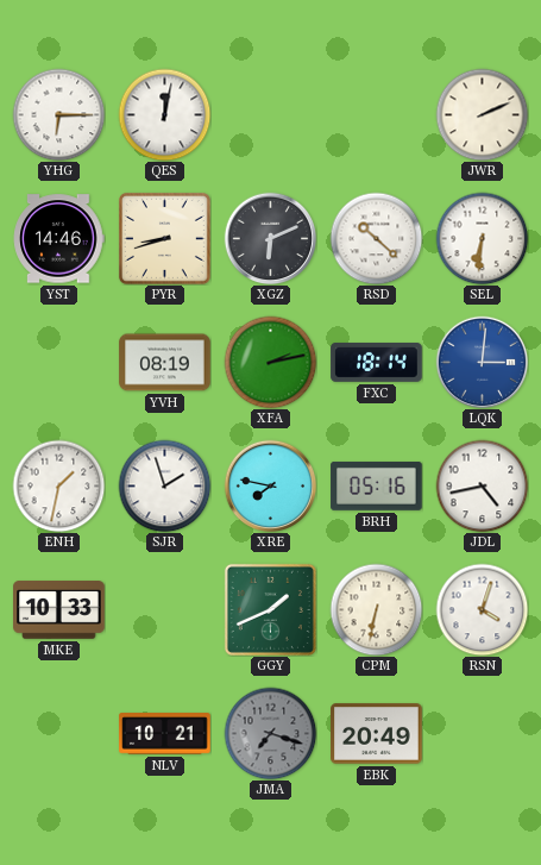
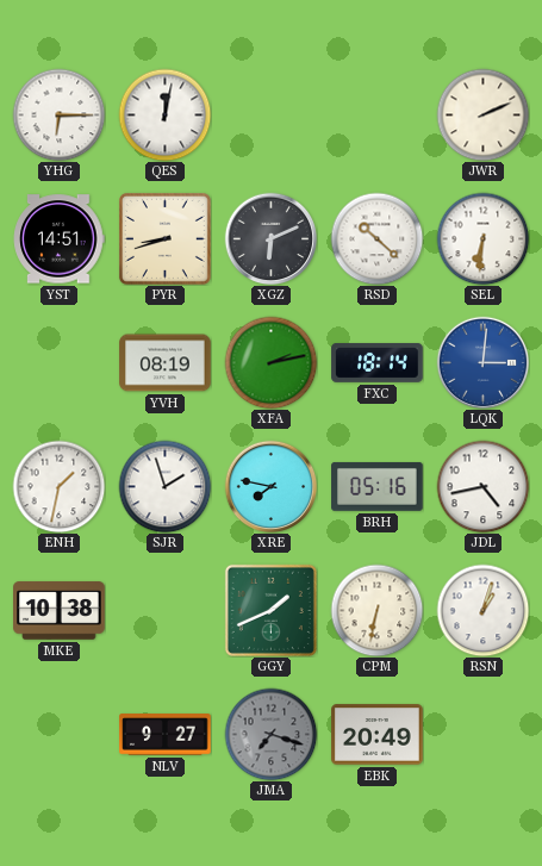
YST: 14:46 -> 14:51
MKE: 10:33 -> 10:38
RSN: 4:03 -> 1:03
NLV: 10:21 -> 9:27
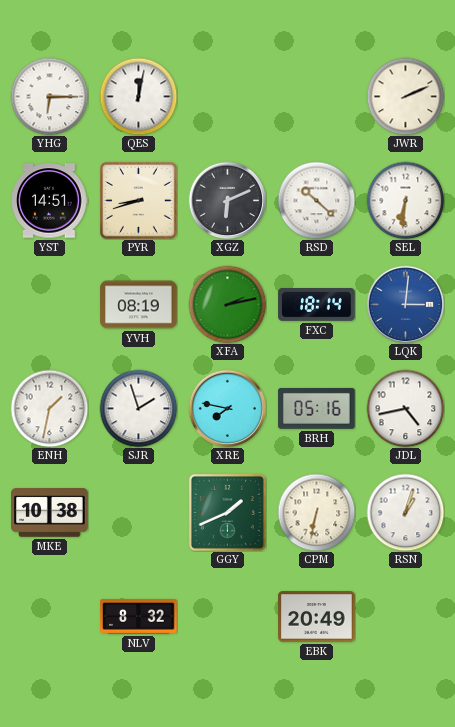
NLV: 9:27 -> 8:32
JMA: 7:18 -> none
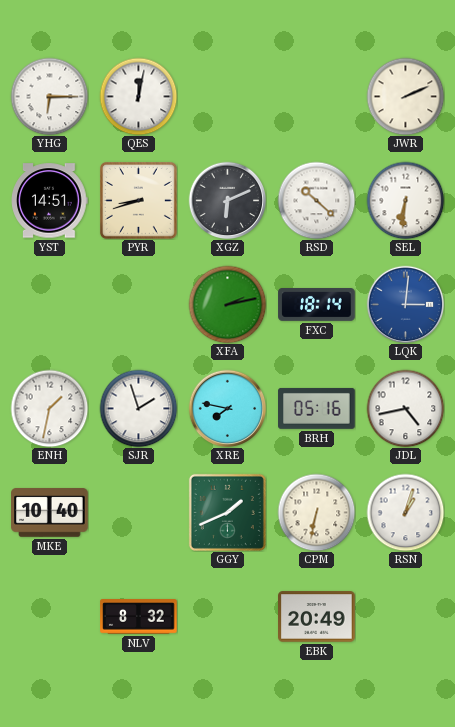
YVH: 08:19 -> none
MKE: 10:38 -> 10:40
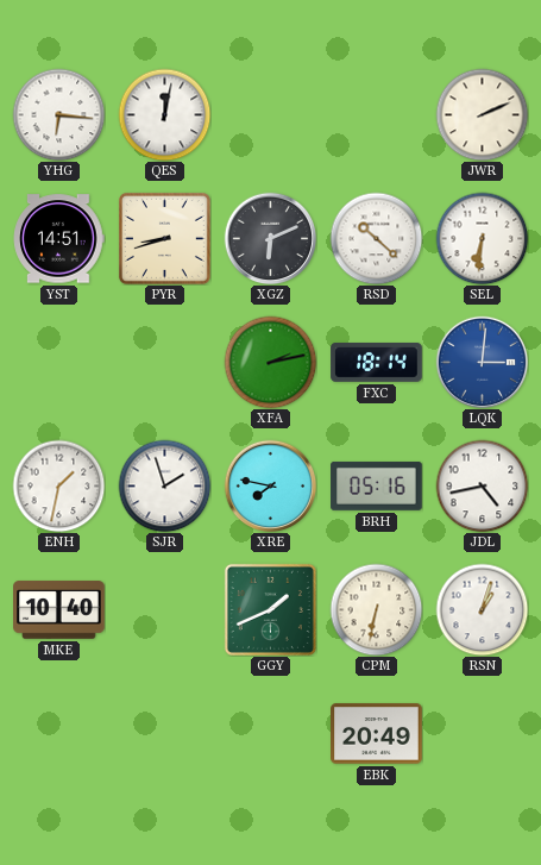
YHG: 6:15 -> 6:16
NLV: 8:32 -> none
